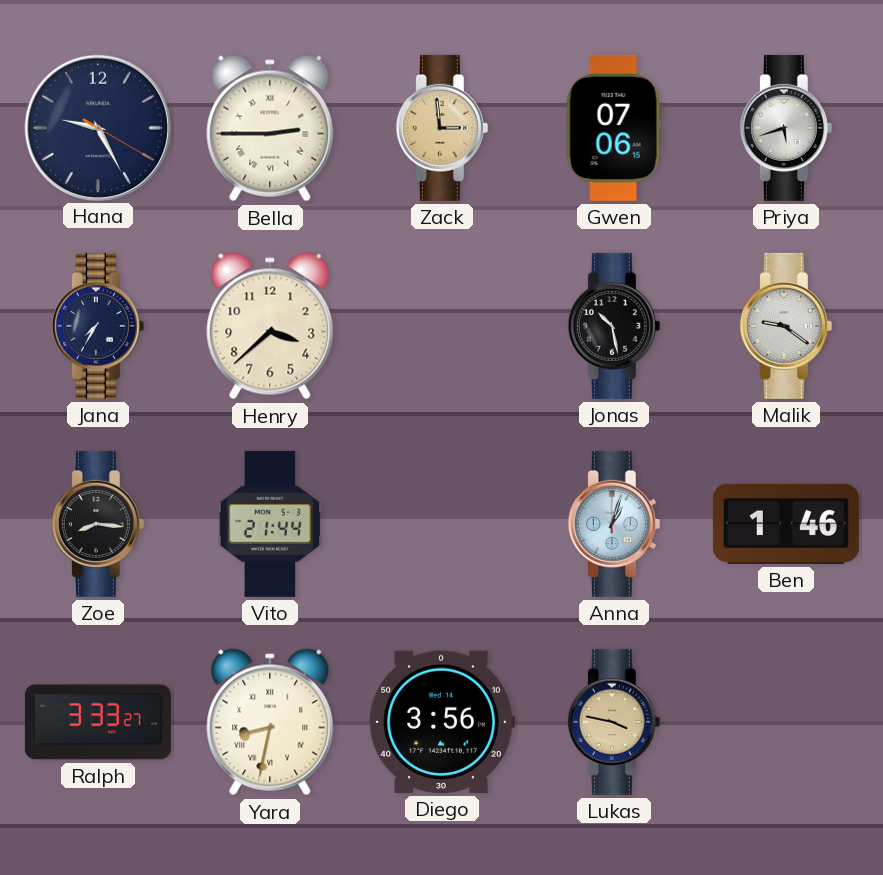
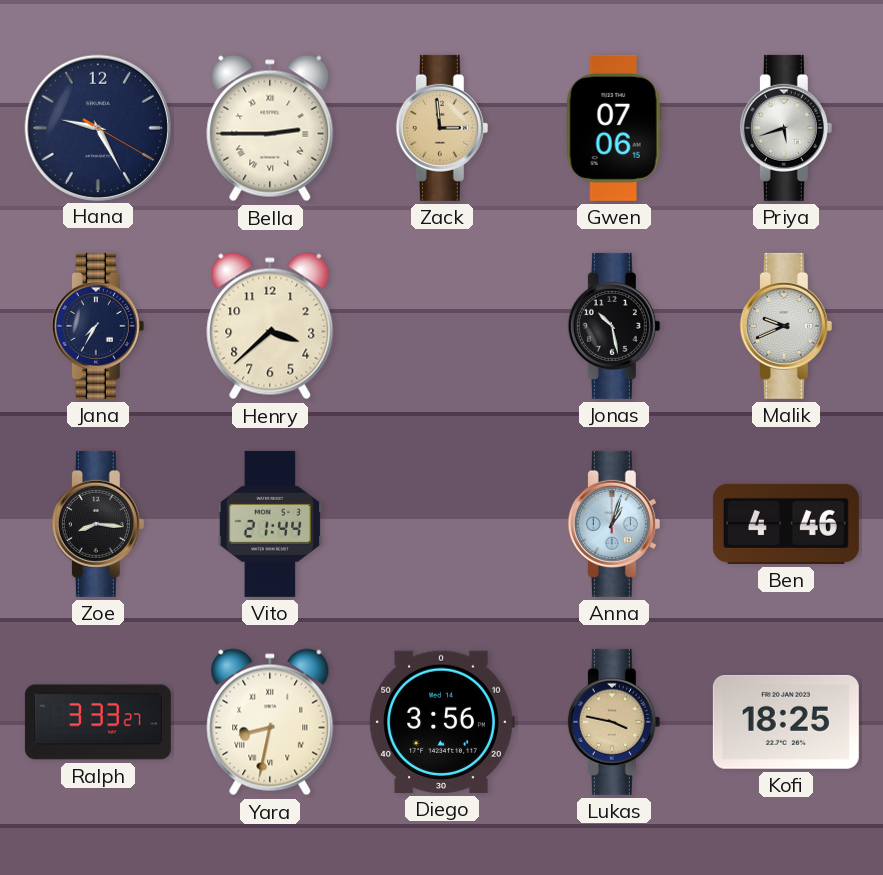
Malik: 9:21 -> 9:41
Ben: 1:46 -> 4:46
Kofi: none -> 18:25
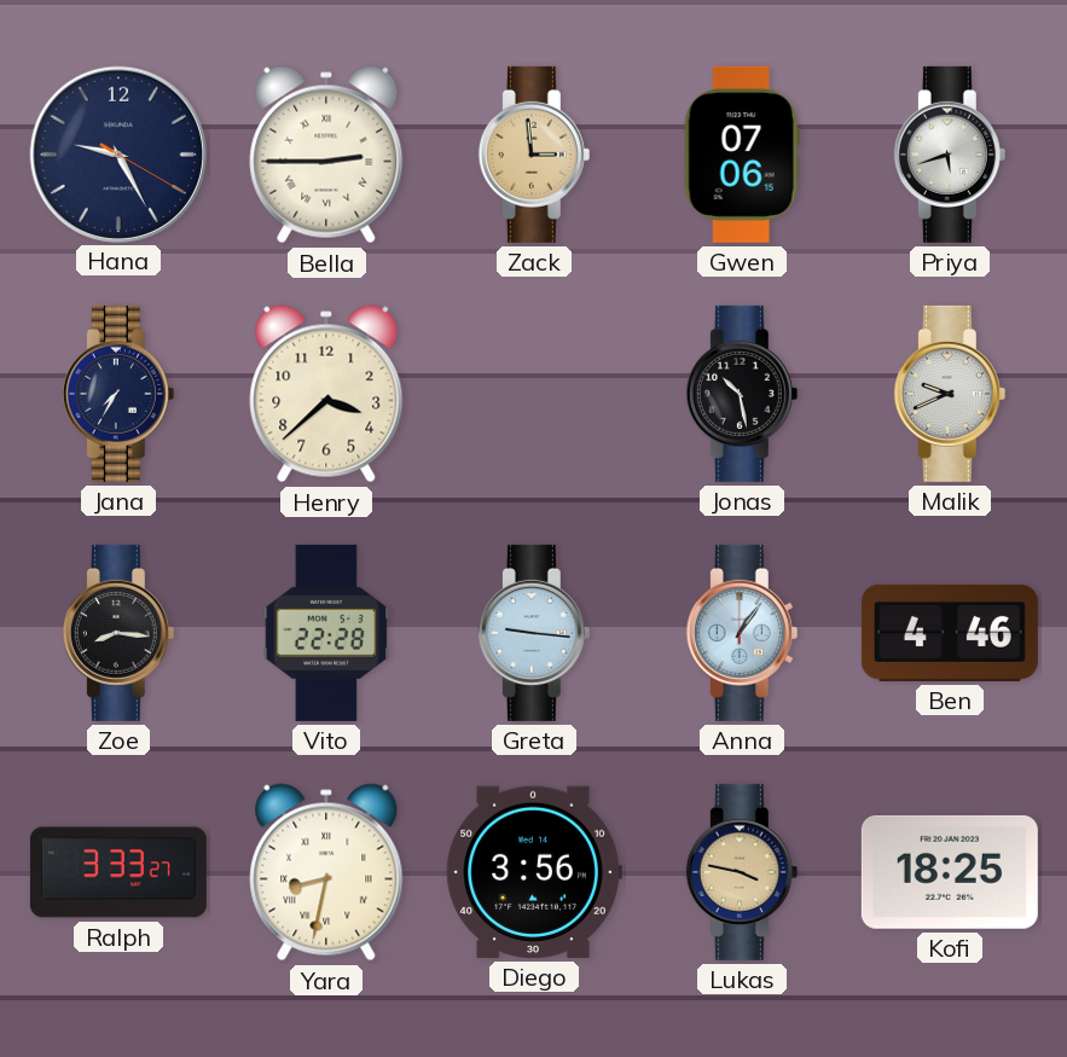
Vito: 21:44 -> 22:28
Greta: none -> 9:16
Anna: 1:03 -> 1:06
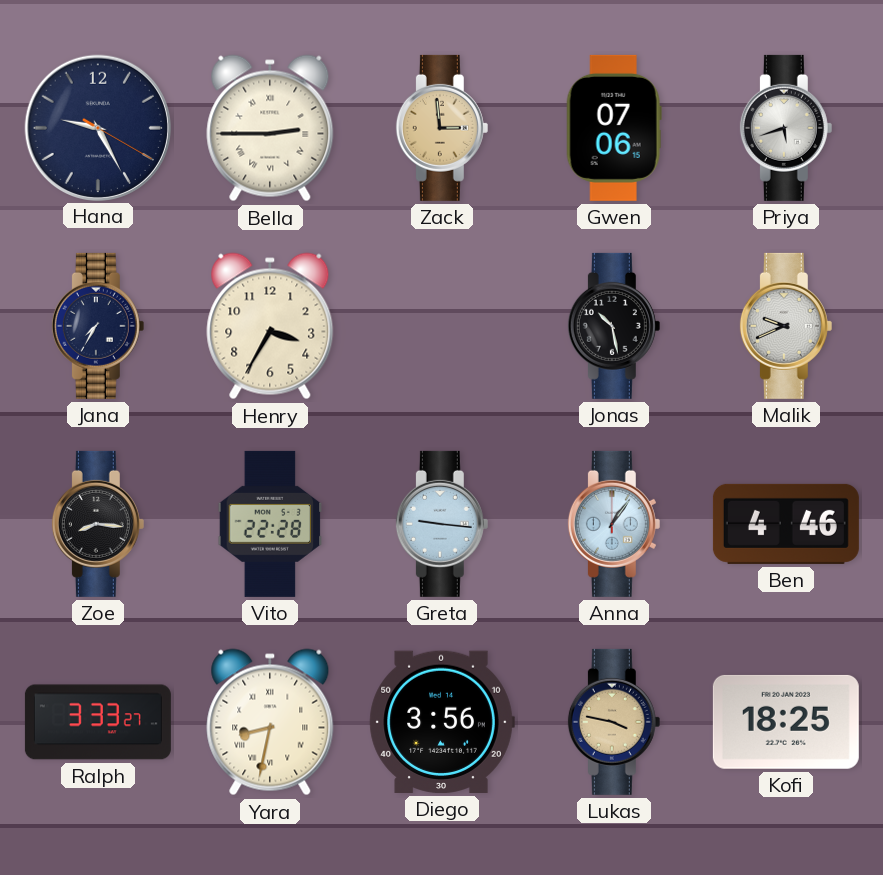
Henry: 3:38 -> 3:35
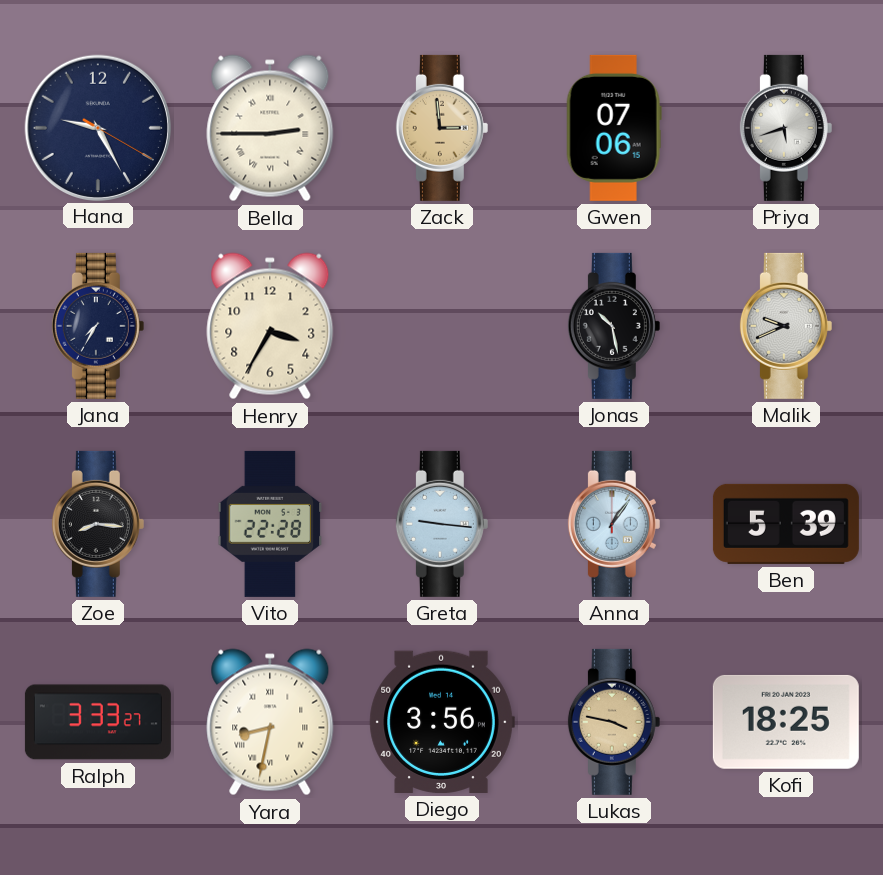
Ben: 4:46 -> 5:39
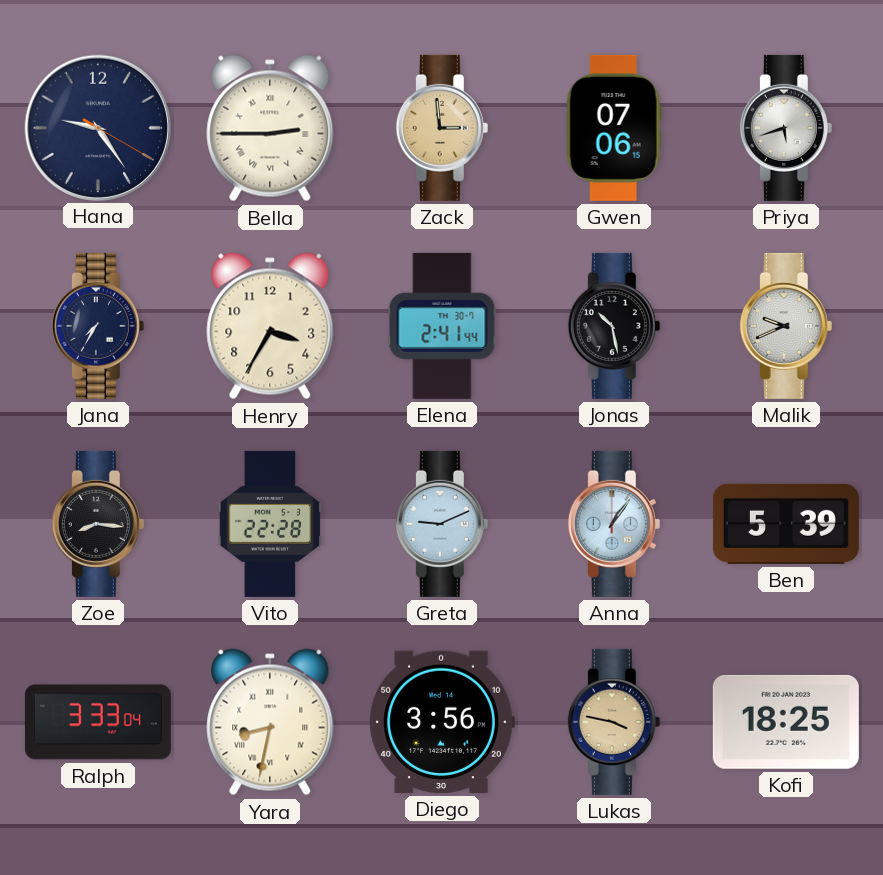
Hana: 9:25 -> 9:24
Elena: none -> 2:41
Greta: 9:16 -> 9:11
Ralph: 3:33:27 -> 3:33:04
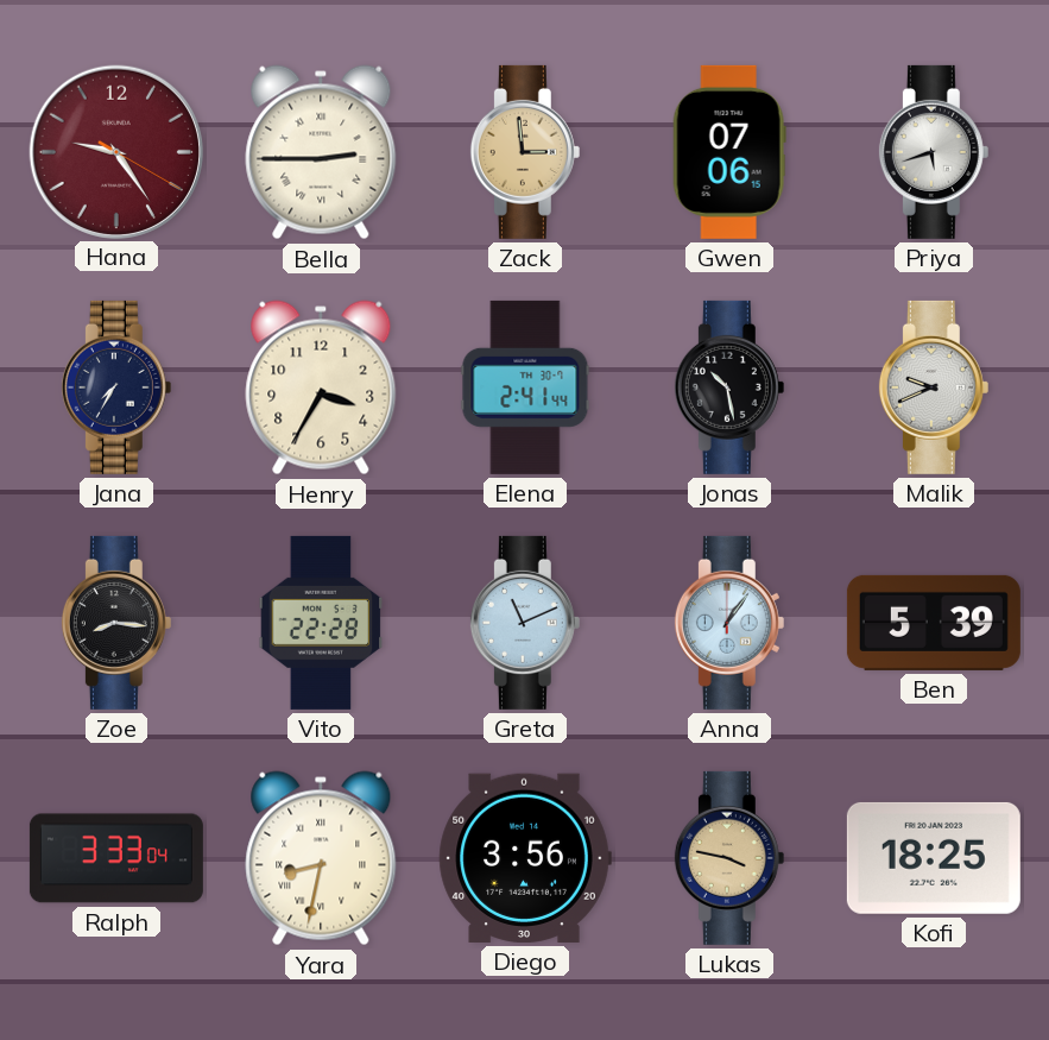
Hana dial: navy -> burgundy
Greta: 9:11 -> 11:11
